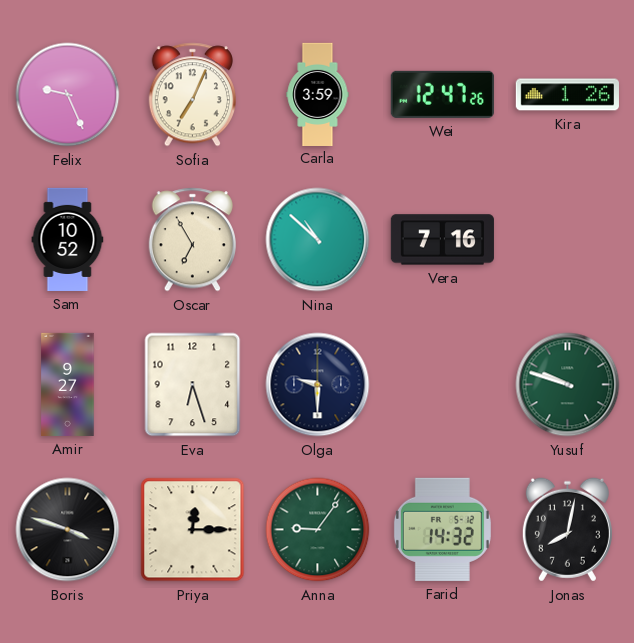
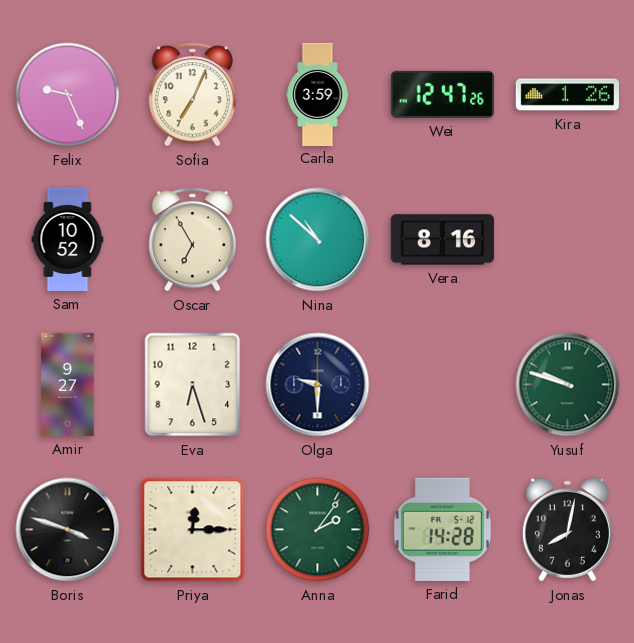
Vera: 7:16 -> 8:16
Anna: 9:06 -> 2:06
Farid: 14:32 -> 14:28
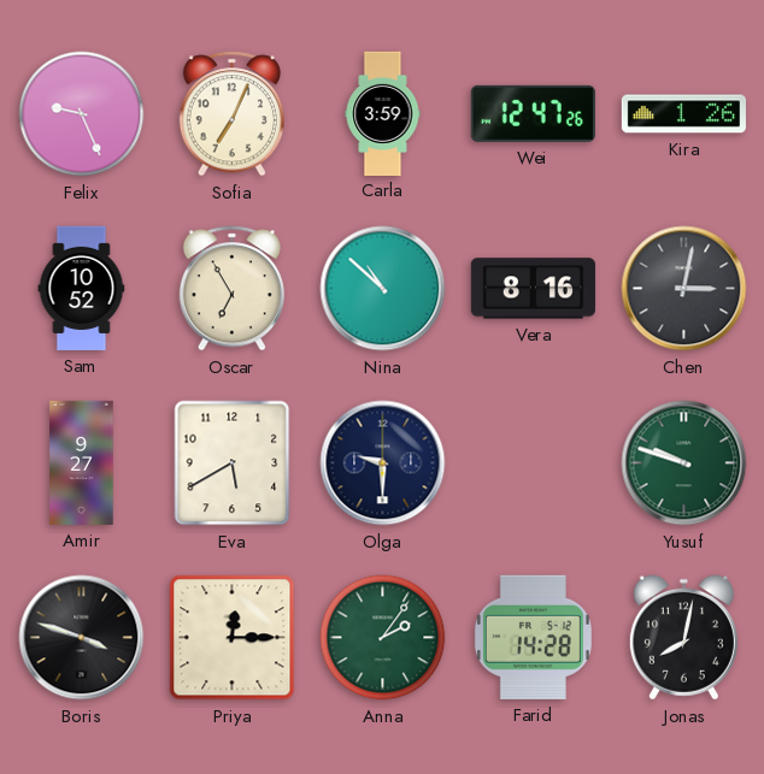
Chen: none -> 3:02
Eva: 6:27 -> 5:40
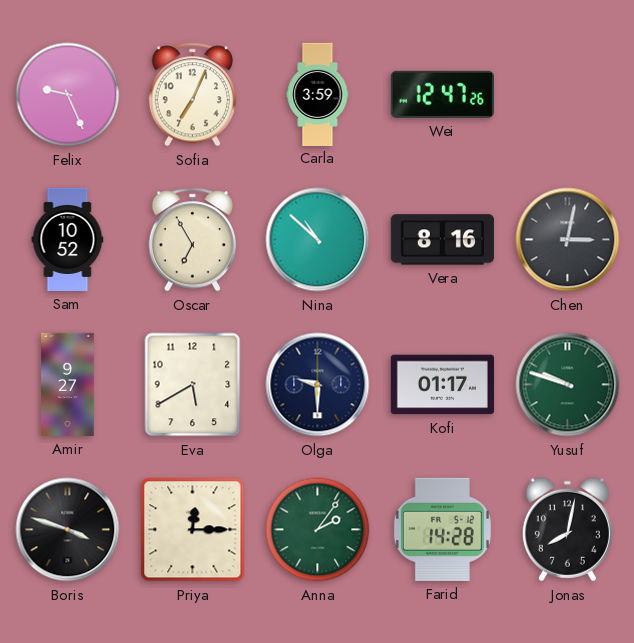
Kira: 1:26 -> none
Kofi: none -> 01:17
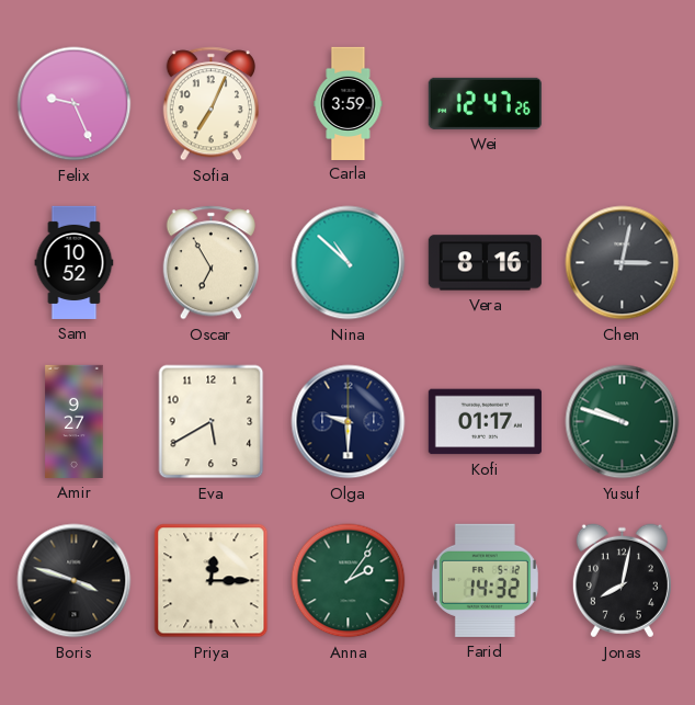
Farid: 14:28 -> 14:32
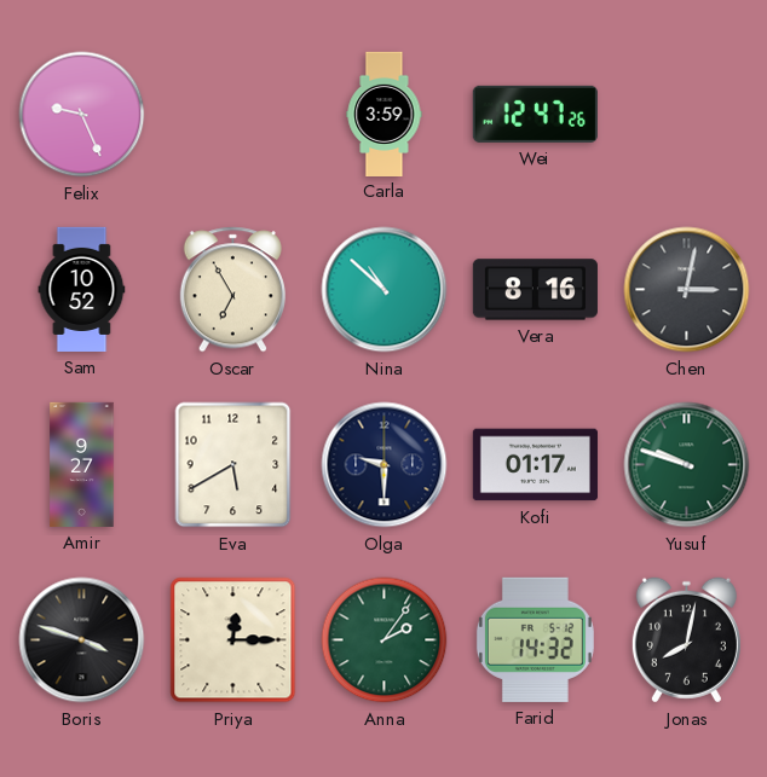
Sofia: 7:04 -> none
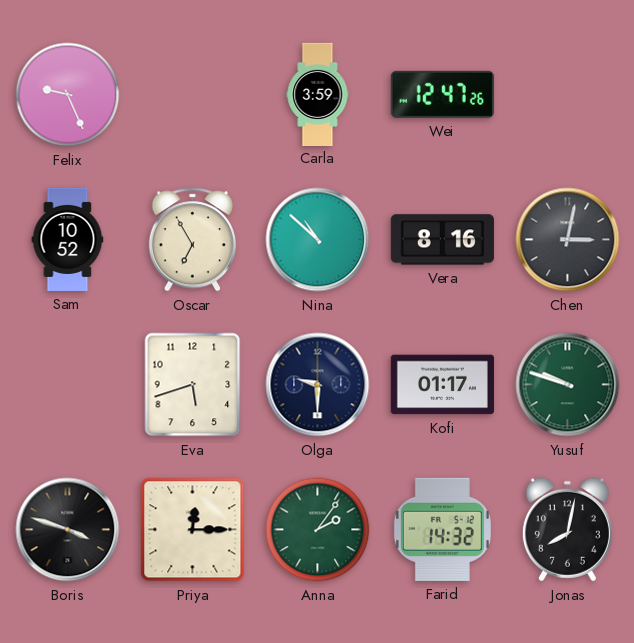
Amir: 9:27 -> none
Eva: 5:40 -> 5:42
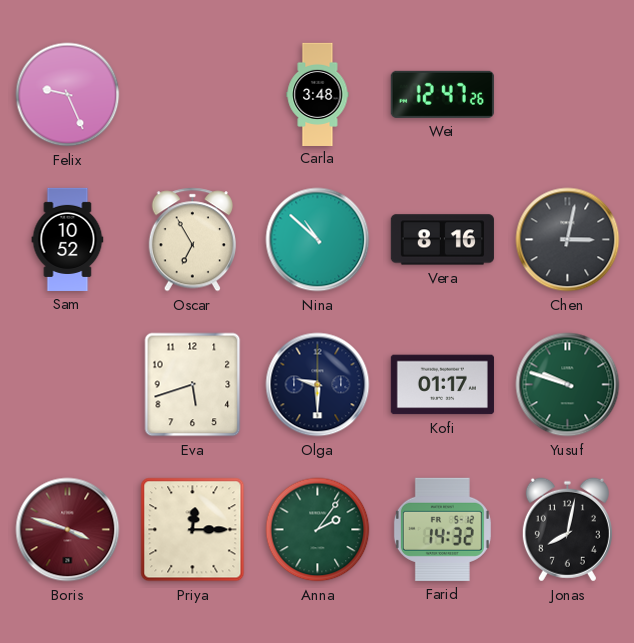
Carla: 3:59 -> 3:48
Boris dial: black -> burgundy
